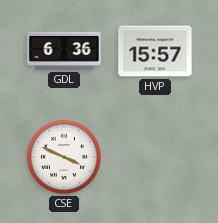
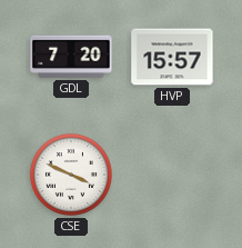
GDL: 6:36 -> 7:20
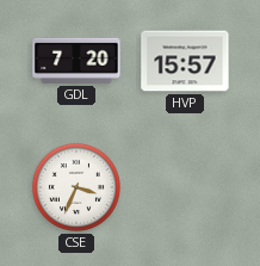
CSE: 3:49 -> 3:34
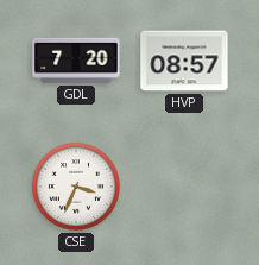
HVP: 15:57 -> 08:57
